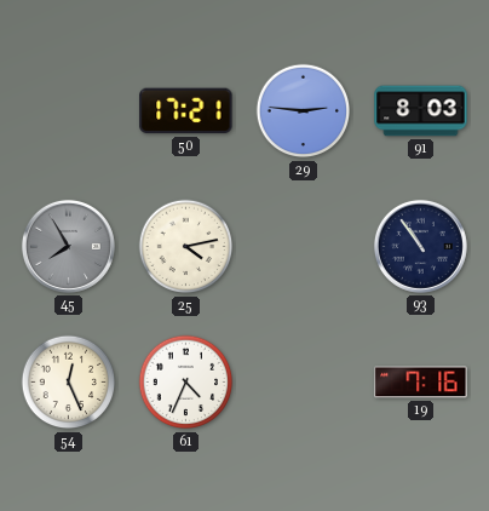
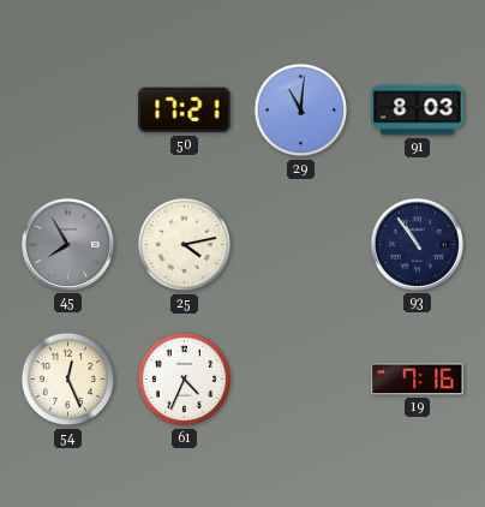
29: 2:46 -> 11:01
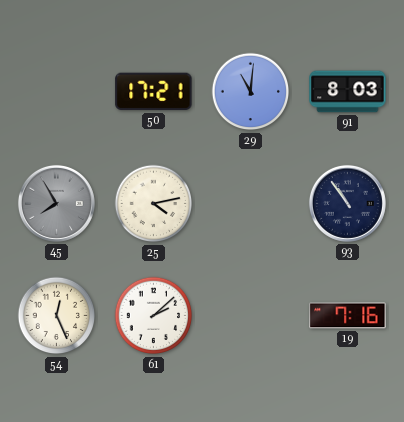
61: 4:34 -> 2:08
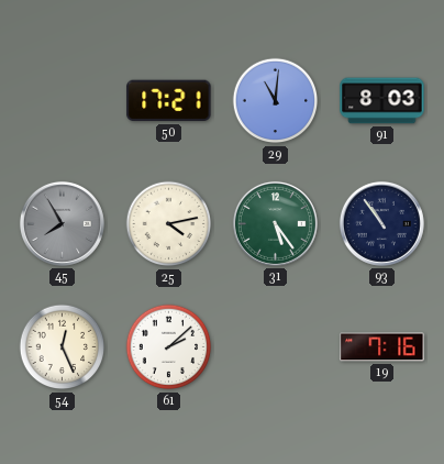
31: none -> 5:24
